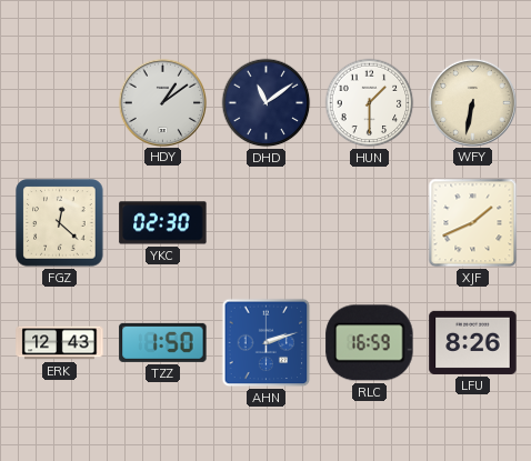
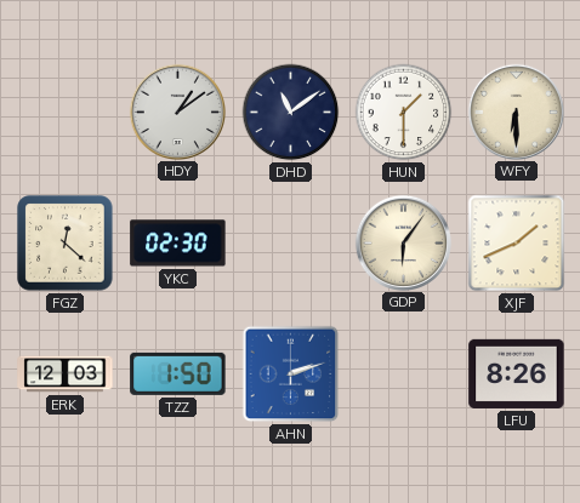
WFY: 6:32 -> 6:30
GDP: none -> 6:06
ERK: 12:43 -> 12:03
RLC: 16:59 -> none
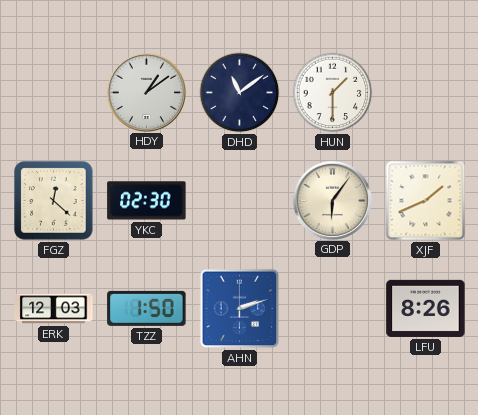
WFY: 6:30 -> none
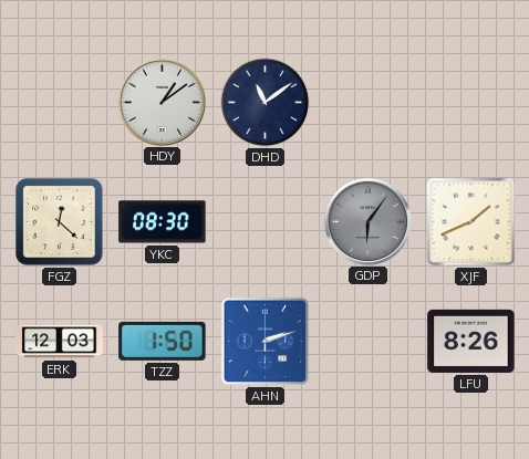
HUN: 1:30 -> none
YKC: 02:30 -> 08:30
GDP dial: cream -> grey
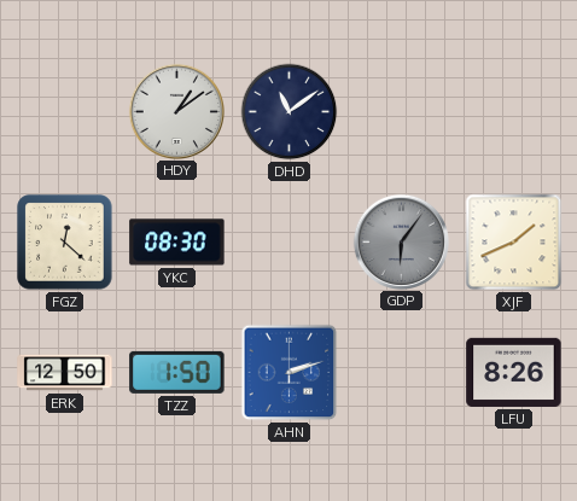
ERK: 12:03 -> 12:50
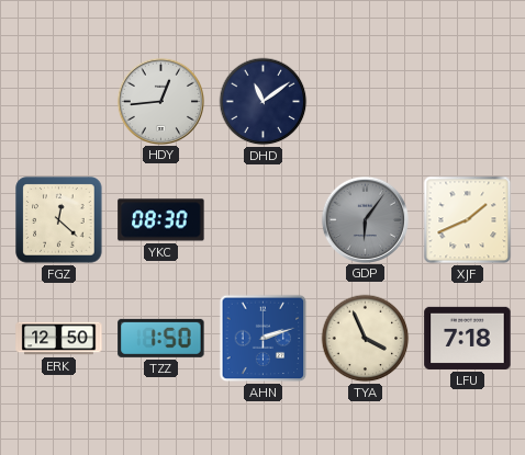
HDY: 1:09 -> 12:44
TYA: none -> 3:56
LFU: 8:26 -> 7:18
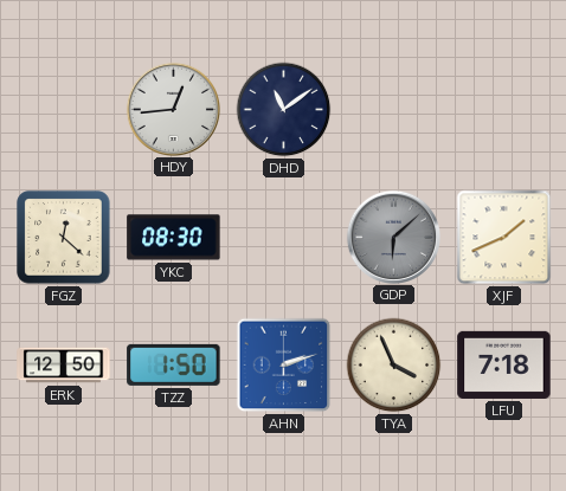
GDP: 6:06 -> 6:08
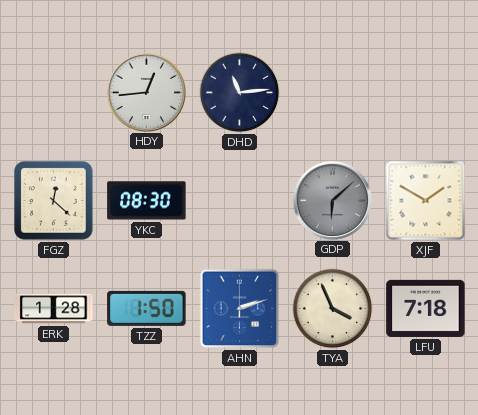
DHD: 11:09 -> 11:14
XJF: 1:41 -> 1:50
ERK: 12:50 -> 1:28
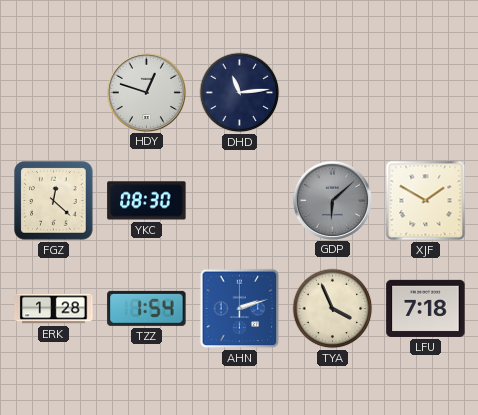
HDY: 12:44 -> 12:48
TZZ: 1:50 -> 1:54
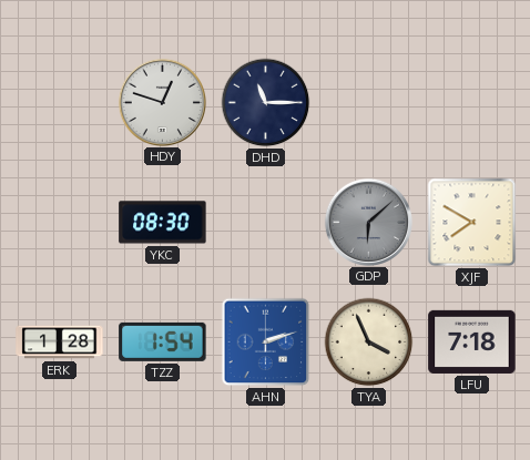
DHD: 11:14 -> 11:15
FGZ: 12:22 -> none
XJF: 1:50 -> 7:50
